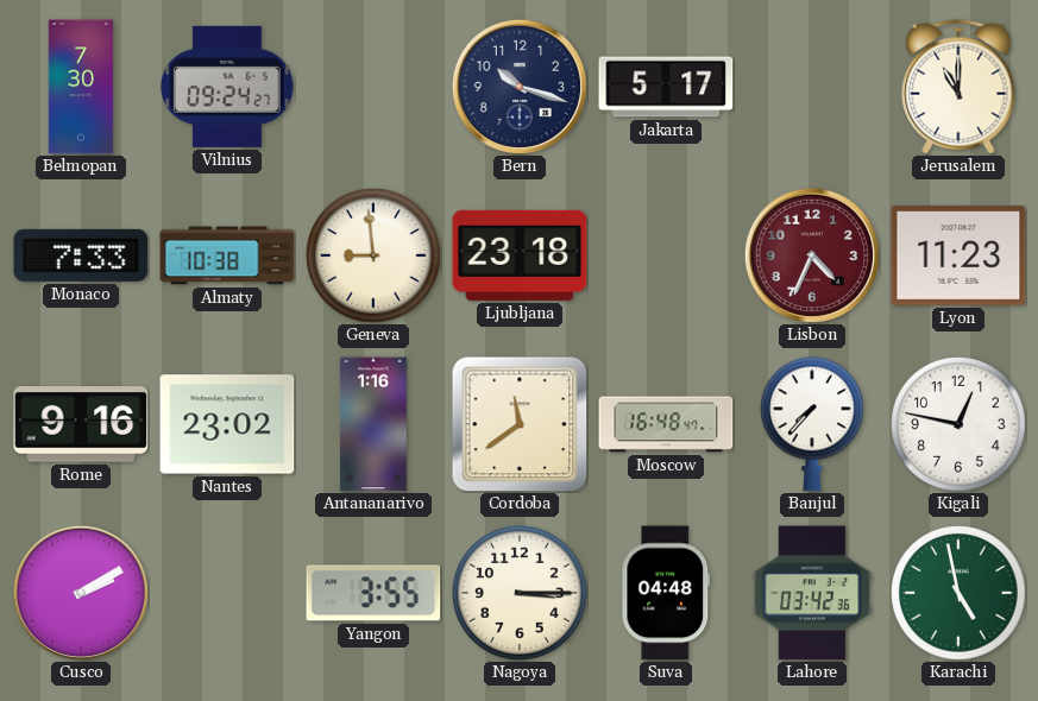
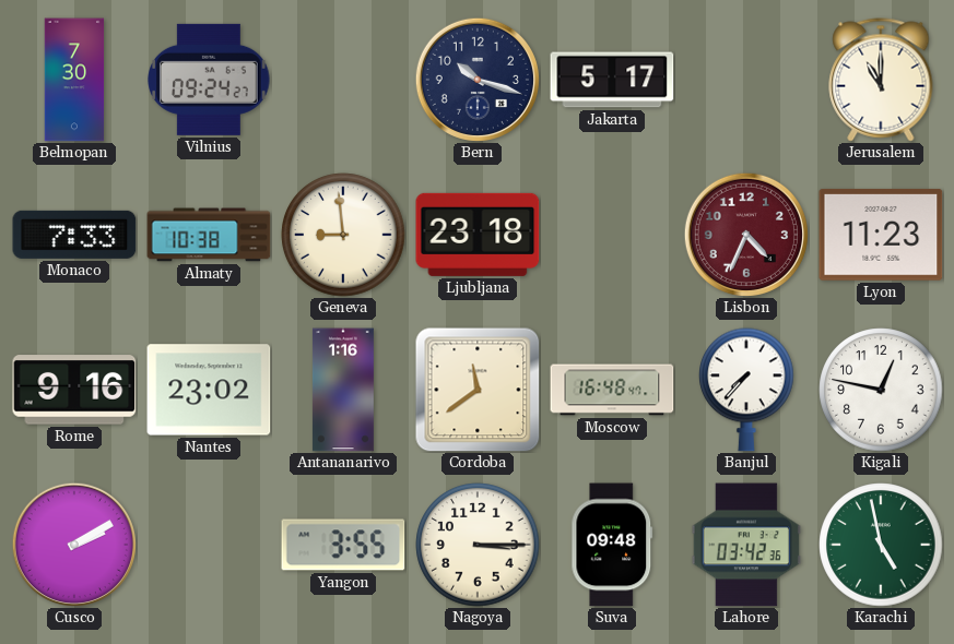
Suva: 04:48 -> 09:48
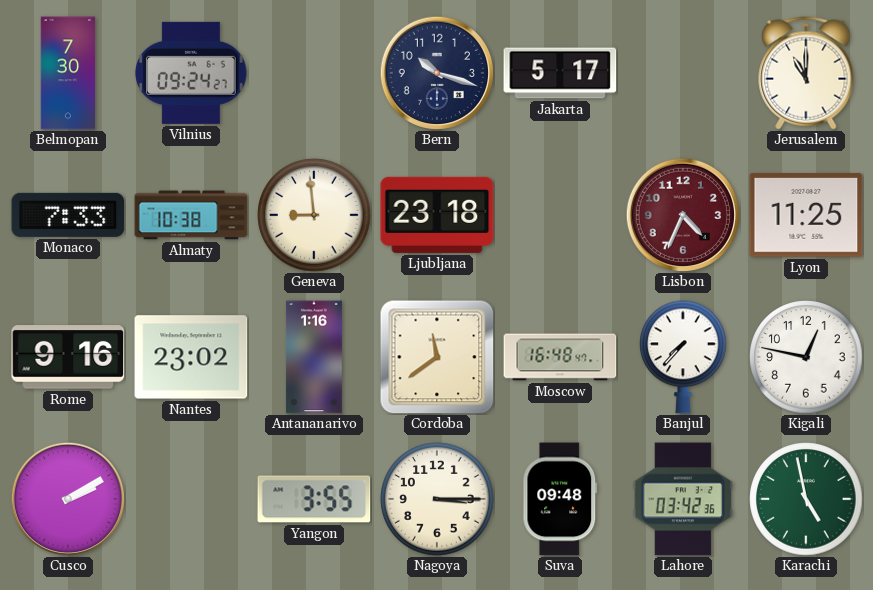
Lyon: 11:23 -> 11:25
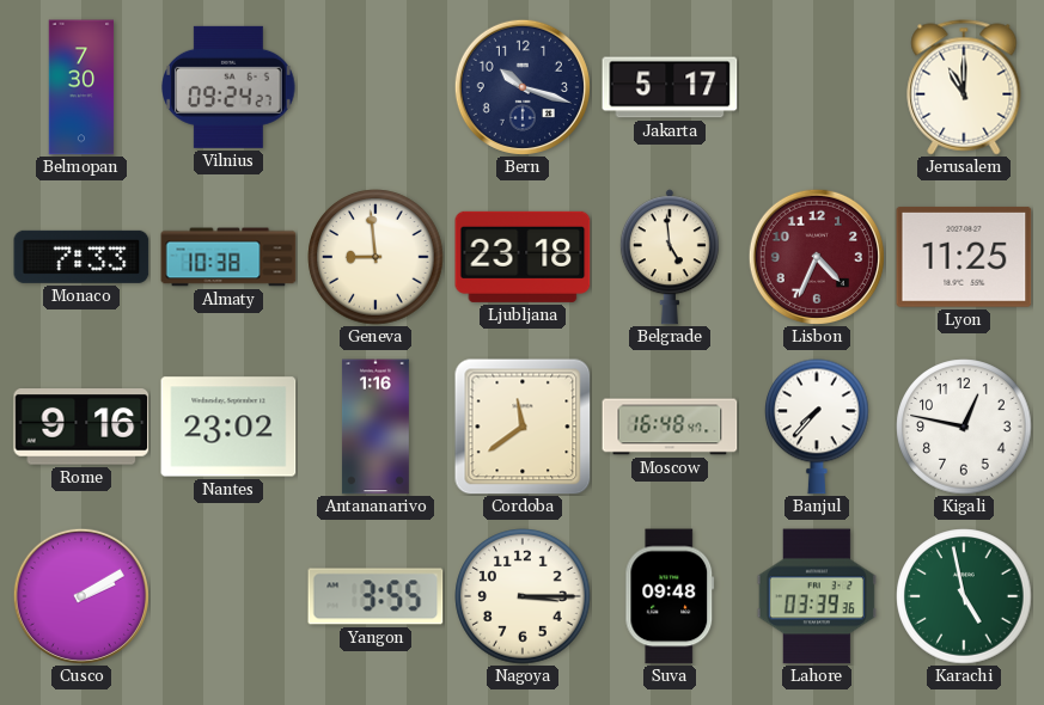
Belgrade: none -> 4:59
Lahore: 03:42 -> 03:39
